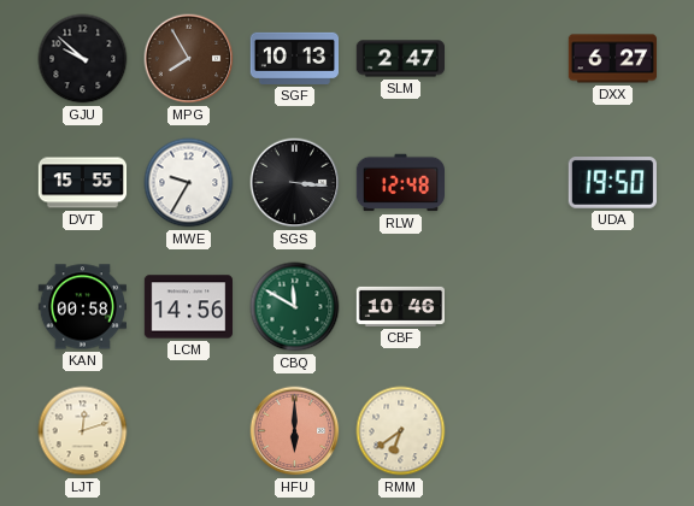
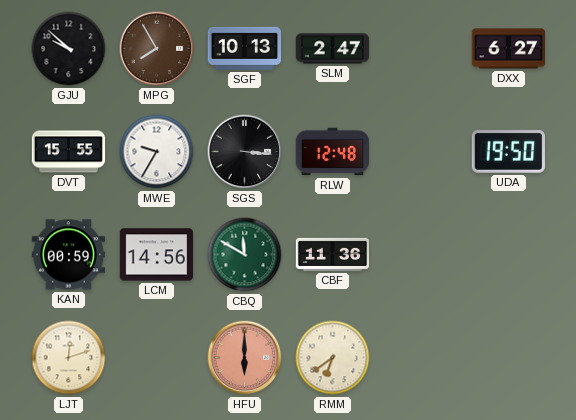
KAN: 00:58 -> 00:59
CBF: 10:46 -> 11:36
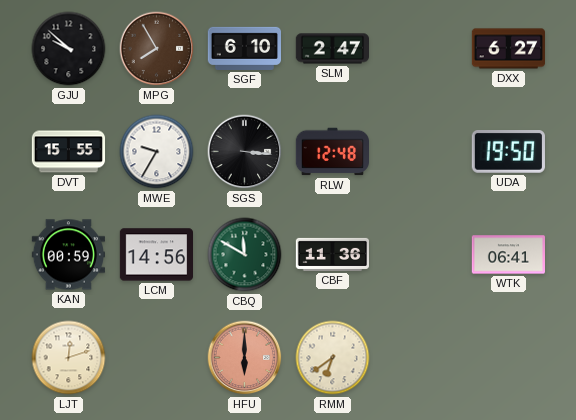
SGF: 10:13 -> 6:10
WTK: none -> 06:41
